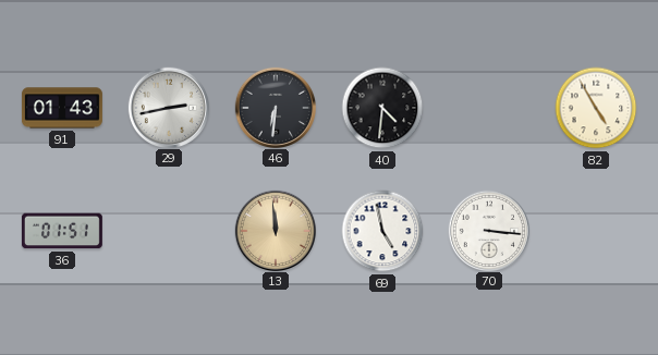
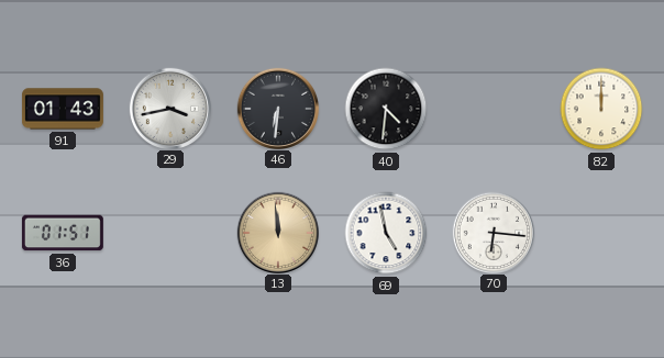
29: 2:43 -> 3:43
82: 4:55 -> 12:00
70: 3:16 -> 6:16
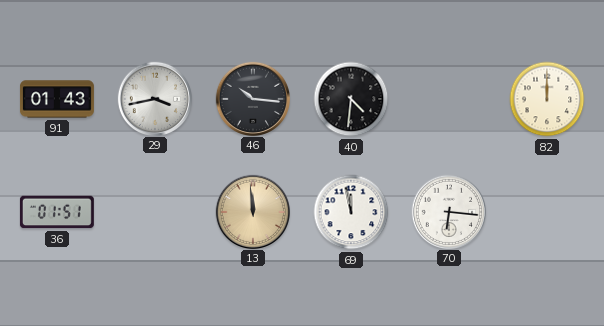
46: 6:31 -> 10:16
69: 4:58 -> 11:58
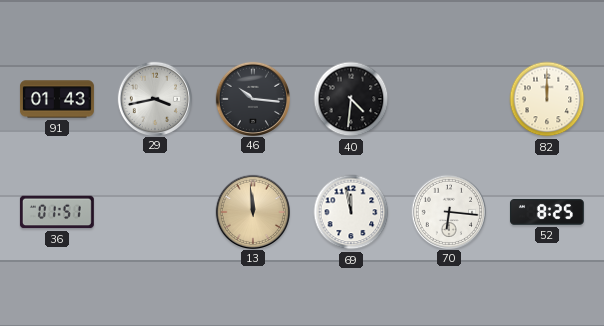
52: none -> 8:25
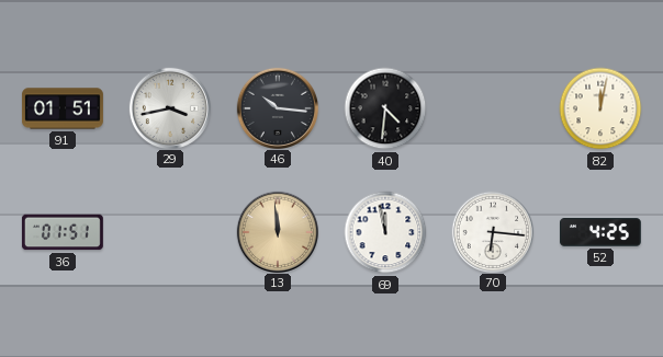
91: 01:43 -> 01:51
82: 12:00 -> 12:02
52: 8:25 -> 4:25
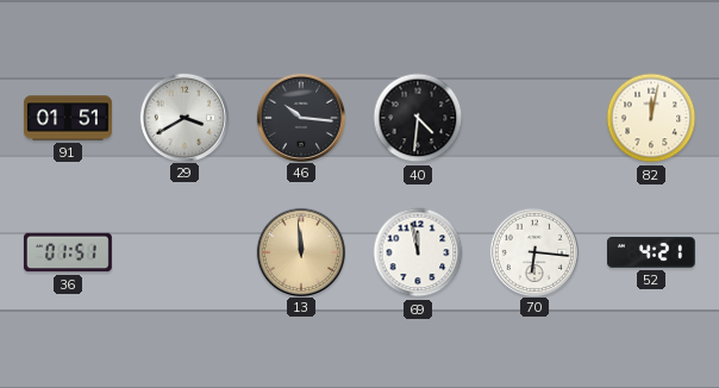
29: 3:43 -> 3:40
52: 4:25 -> 4:21
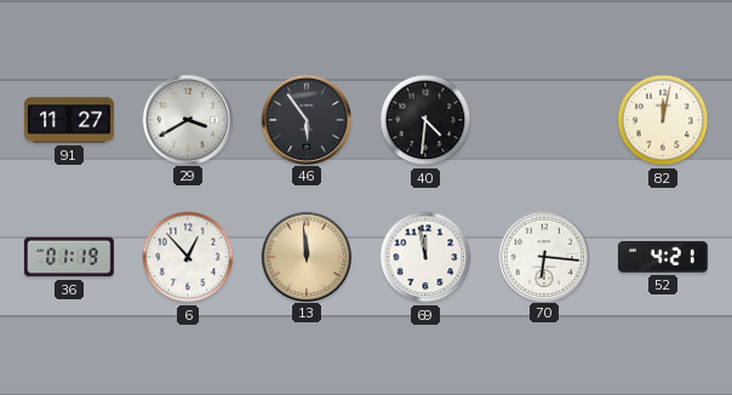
91: 01:51 -> 11:27
46: 10:16 -> 5:54
36: 01:51 -> 01:19
6: none -> 12:53
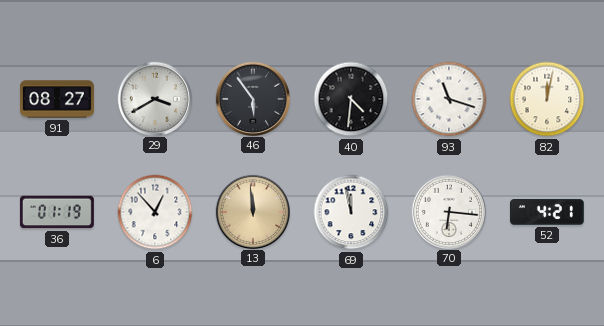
91: 11:27 -> 08:27
93: none -> 11:18
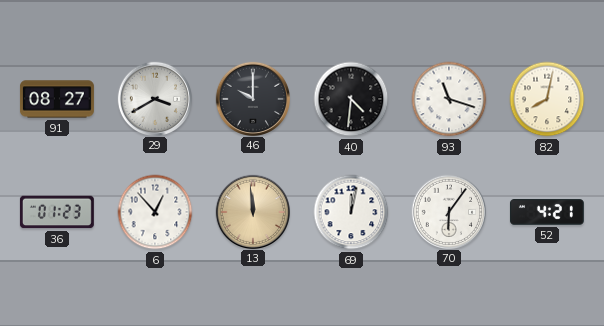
46: 5:54 -> 10:00
82: 12:02 -> 8:02
36: 01:19 -> 01:23
69: 11:58 -> 12:02
70: 6:16 -> 6:06
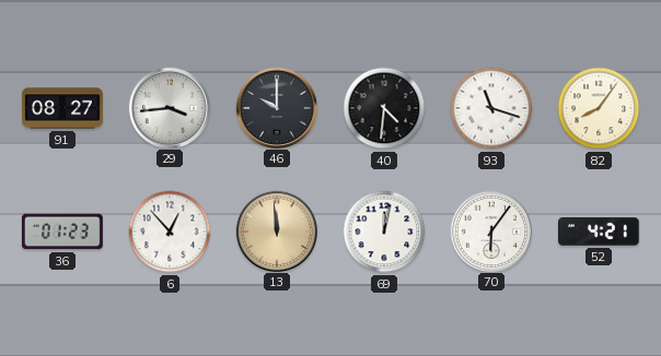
29: 3:40 -> 3:44
82: 8:02 -> 8:06
